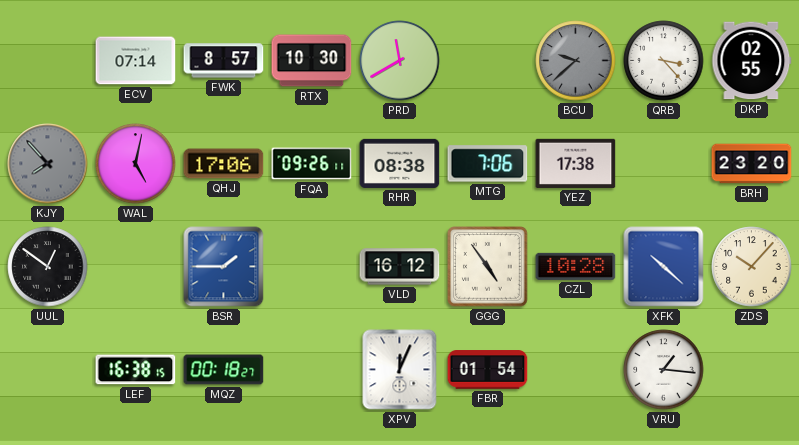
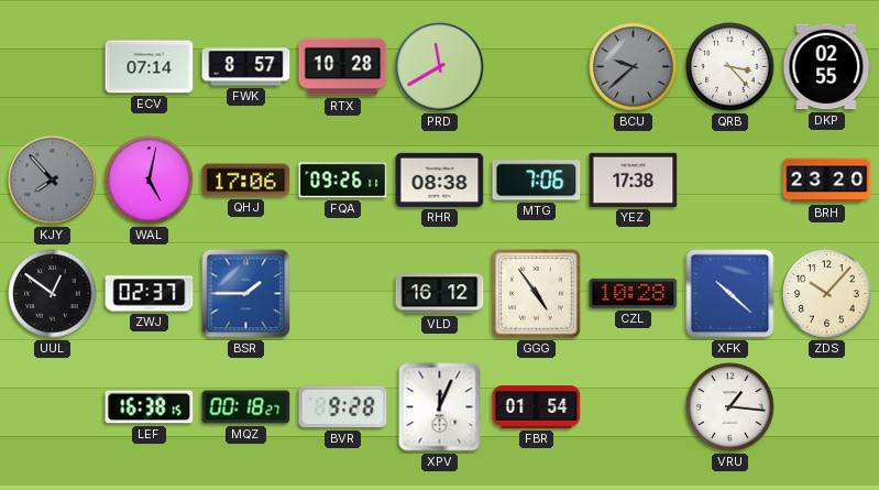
RTX: 10:30 -> 10:28
ZWJ: none -> 02:37
BVR: none -> 9:28
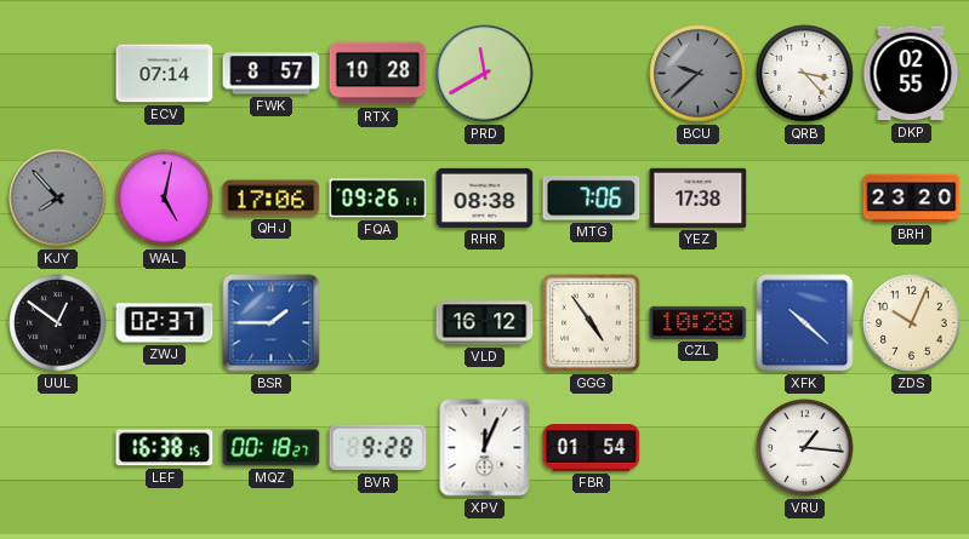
ZDS: 10:07 -> 10:04
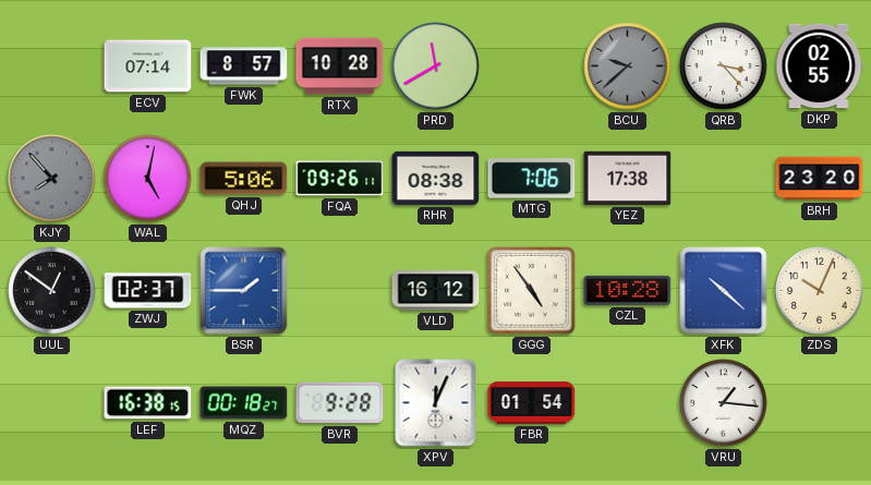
QHJ: 17:06 -> 5:06
